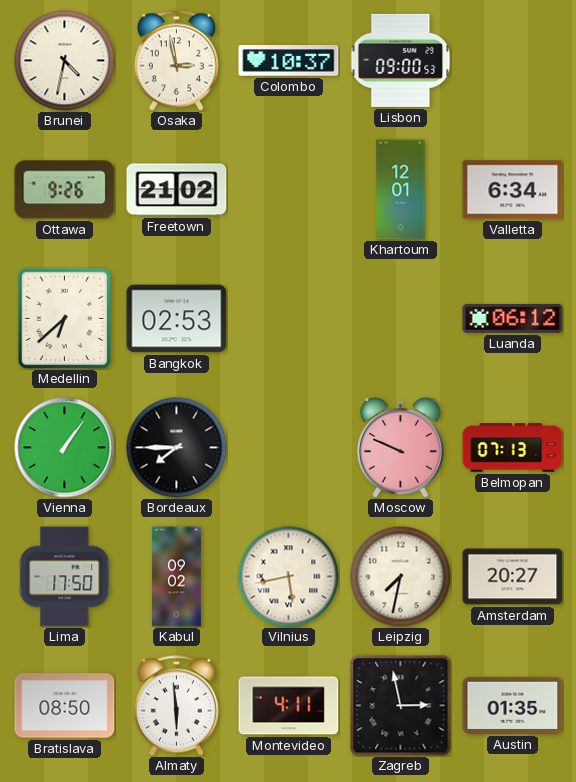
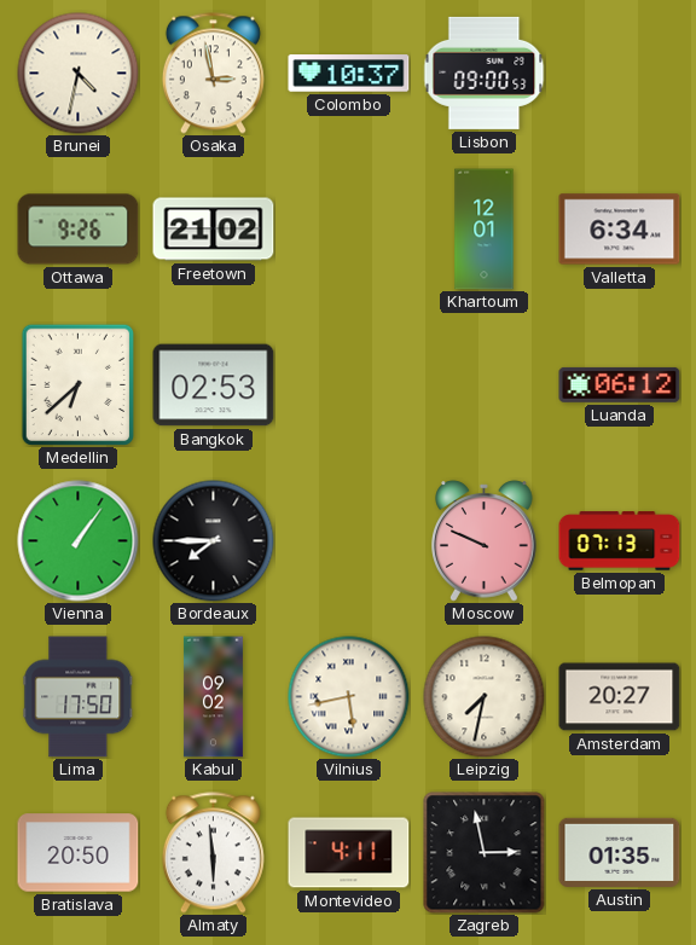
Bratislava: 08:50 -> 20:50
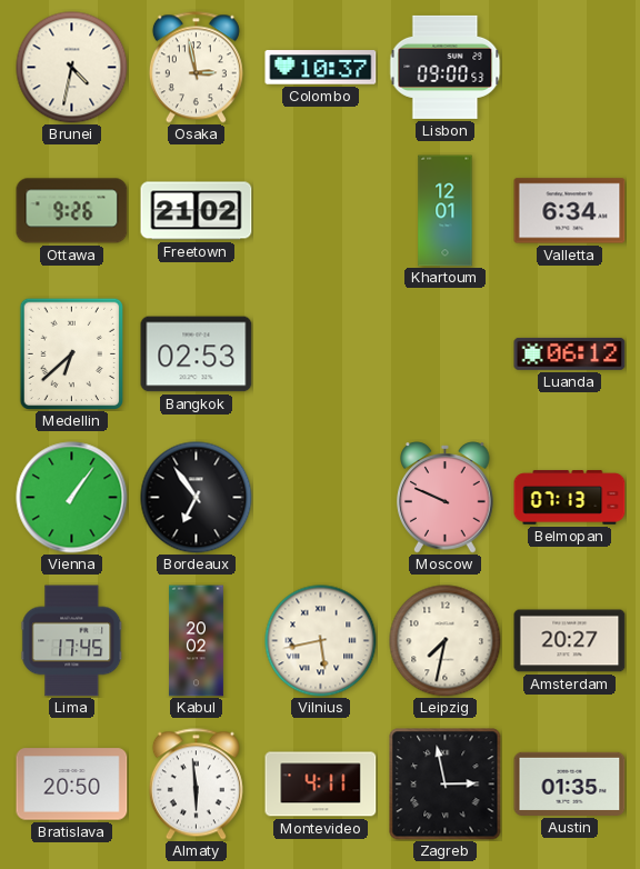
Bordeaux: 7:45 -> 6:54
Lima: 17:50 -> 17:45
Kabul: 09:02 -> 20:02
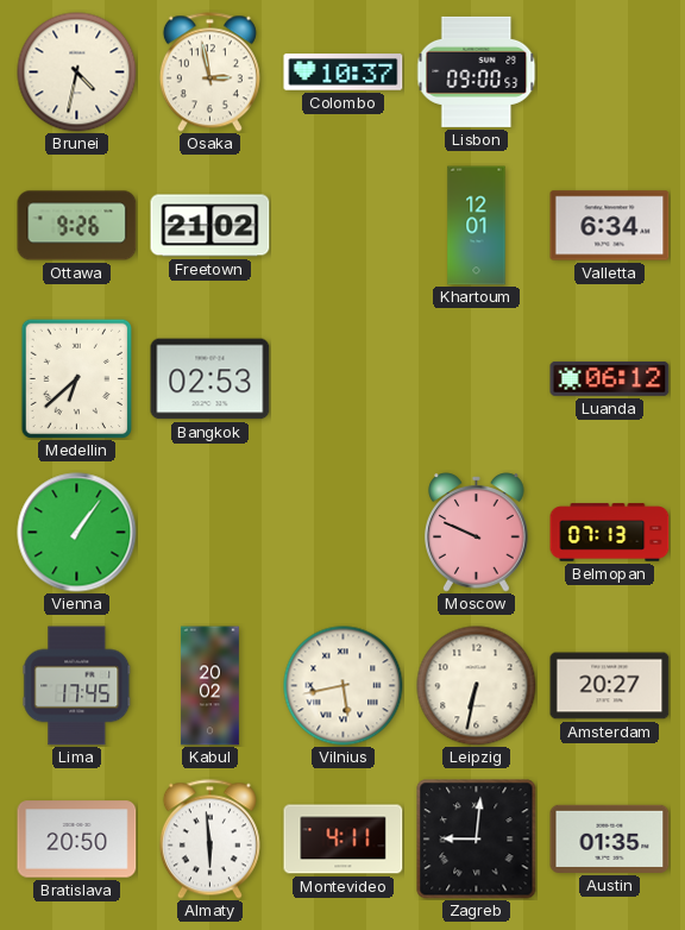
Bordeaux: 6:54 -> none
Leipzig: 7:32 -> 6:32
Zagreb: 2:58 -> 9:01
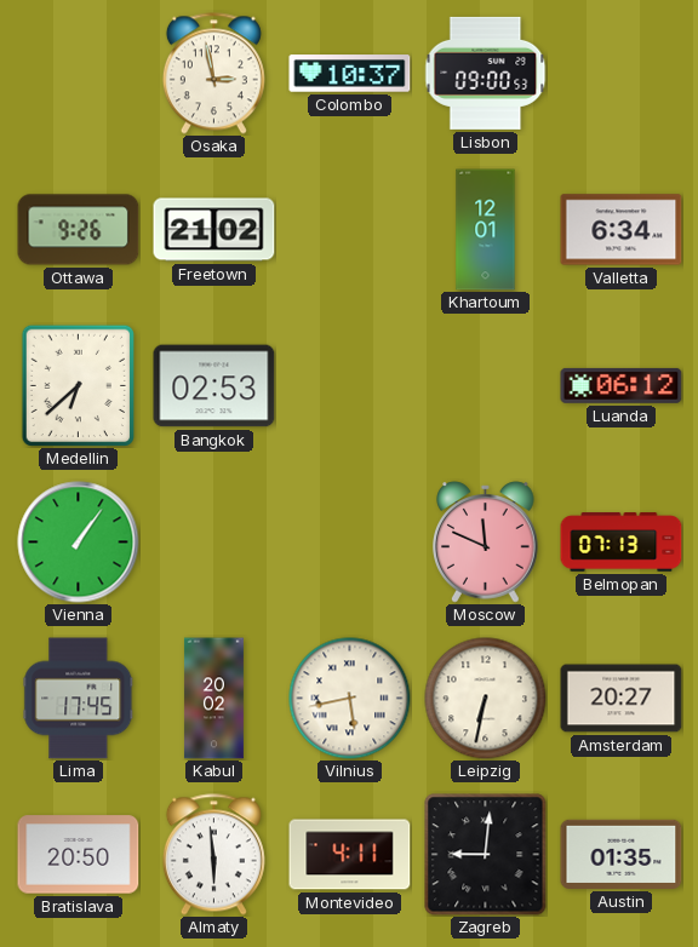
Brunei: 4:32 -> none
Moscow: 9:49 -> 11:49
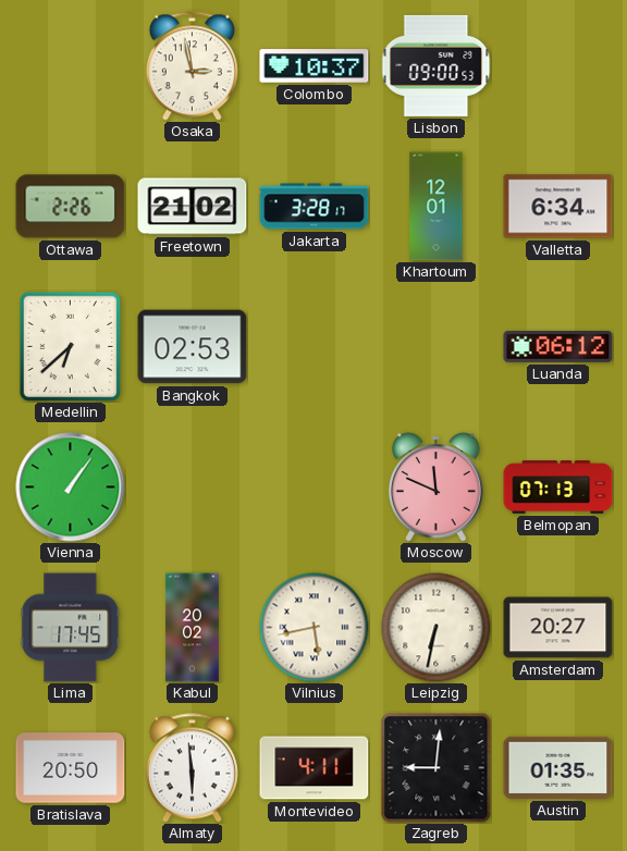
Ottawa: 9:26 -> 2:26
Jakarta: none -> 3:28
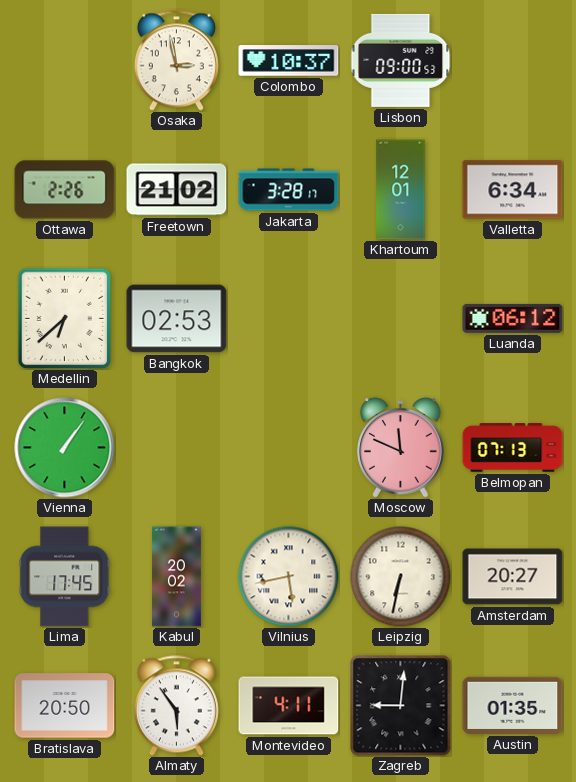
Almaty: 5:59 -> 5:54
